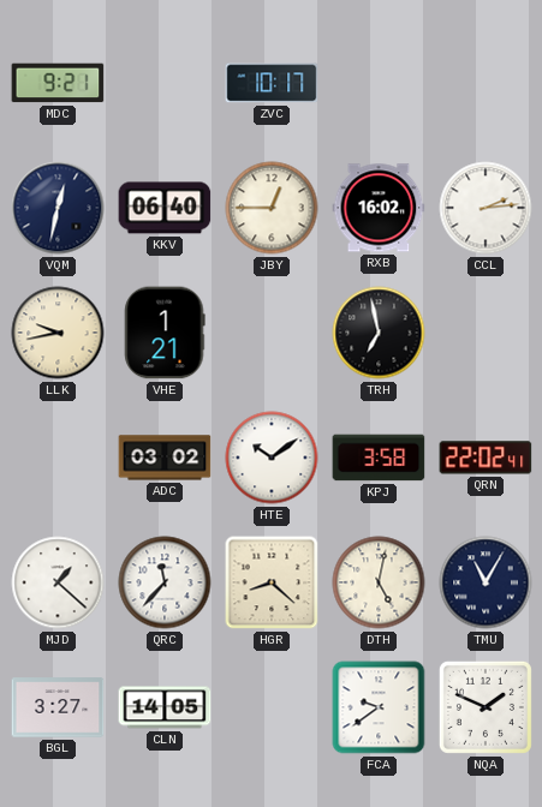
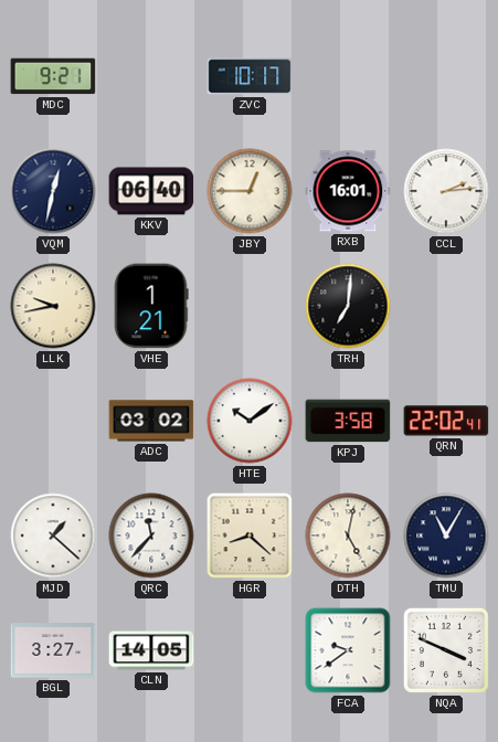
RXB: 16:02 -> 16:01
TRH: 6:58 -> 7:01
NQA: 1:49 -> 3:49
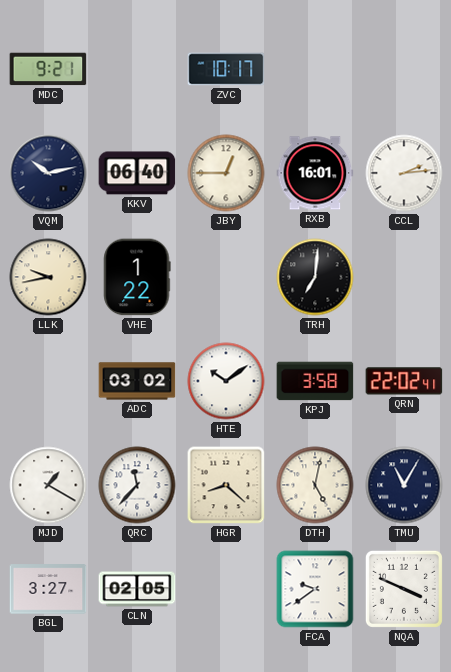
VQM: 12:32 -> 10:13
VHE: 1:21 -> 1:22
MJD: 1:22 -> 1:20
CLN: 14:05 -> 02:05
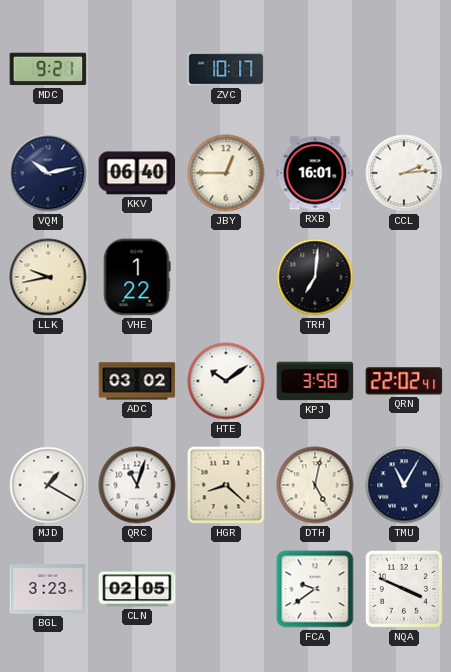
QRC: 11:37 -> 11:03
BGL: 3:27 -> 3:23
